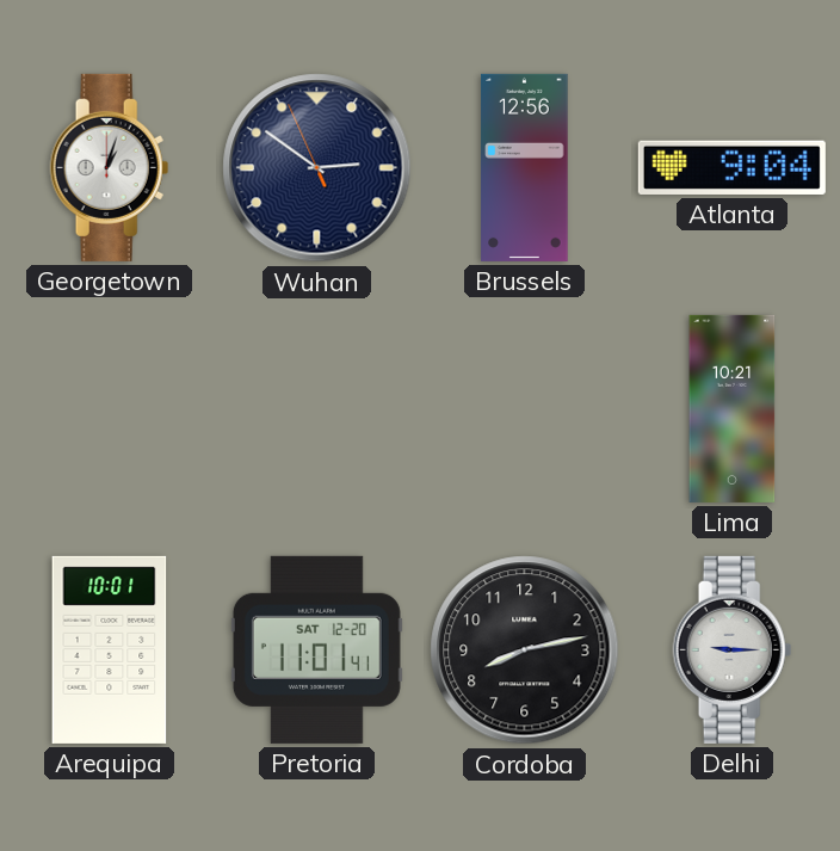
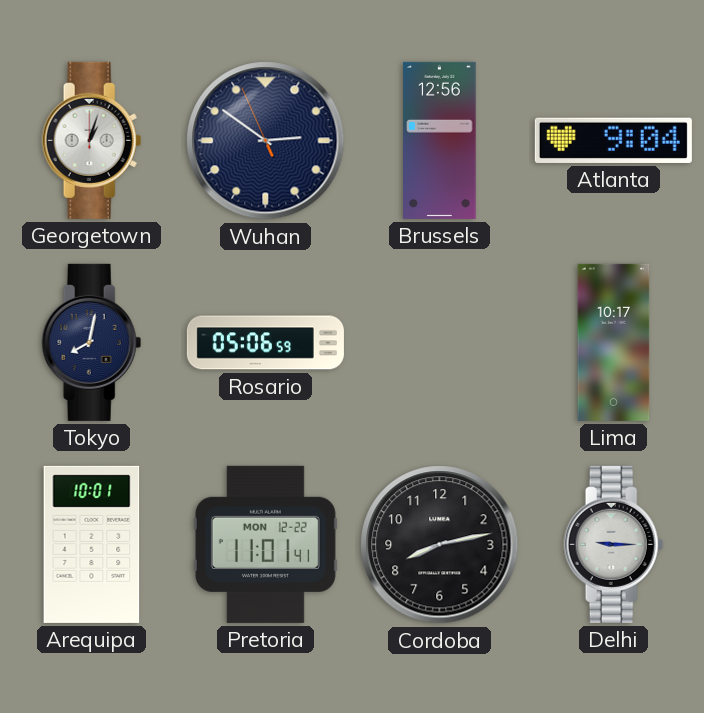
Tokyo: none -> 8:02
Rosario: none -> 05:06
Lima: 10:21 -> 10:17
Pretoria date: SAT 12-20 -> MON 12-22
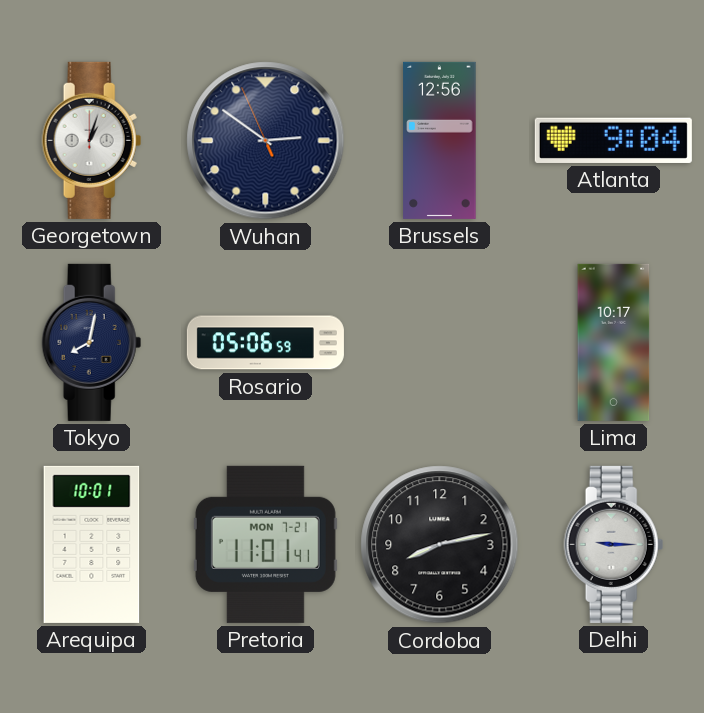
Pretoria date: MON 12-22 -> MON 7-21
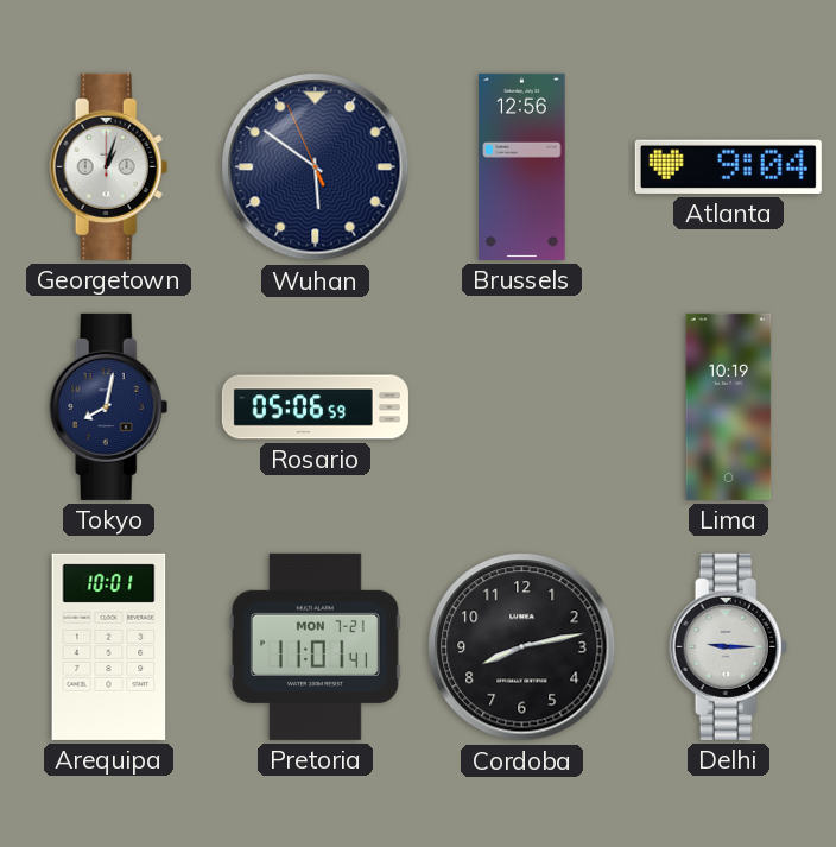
Wuhan: 2:50 -> 5:50
Lima: 10:17 -> 10:19
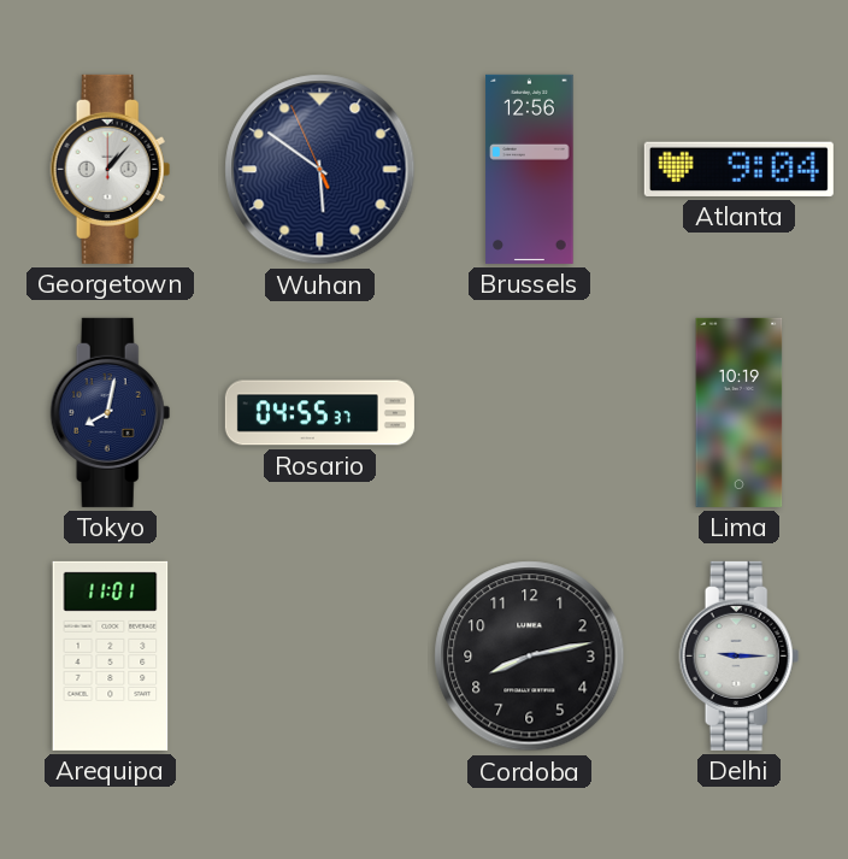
Georgetown: 1:03 -> 1:07
Rosario: 05:06 -> 04:55
Arequipa: 10:01 -> 11:01
Pretoria: 11:01 -> none
